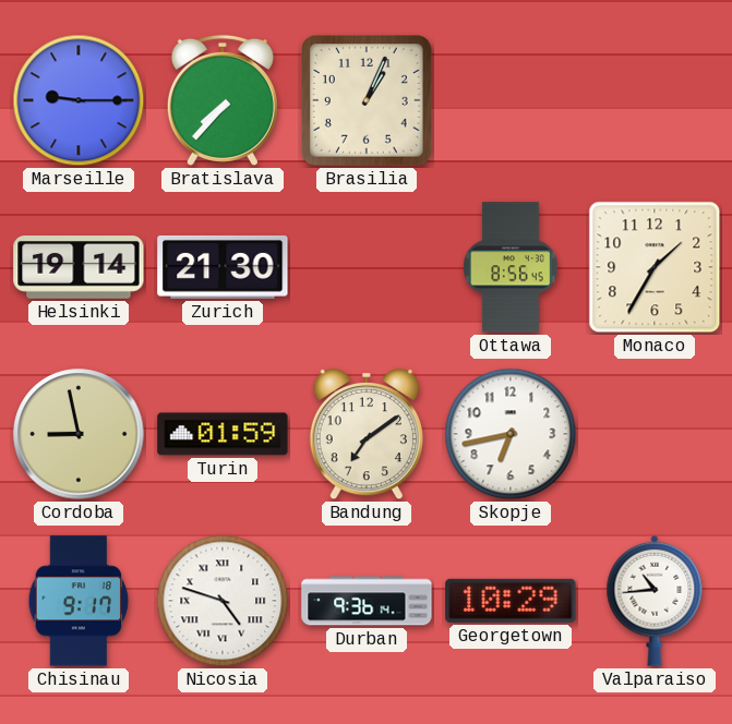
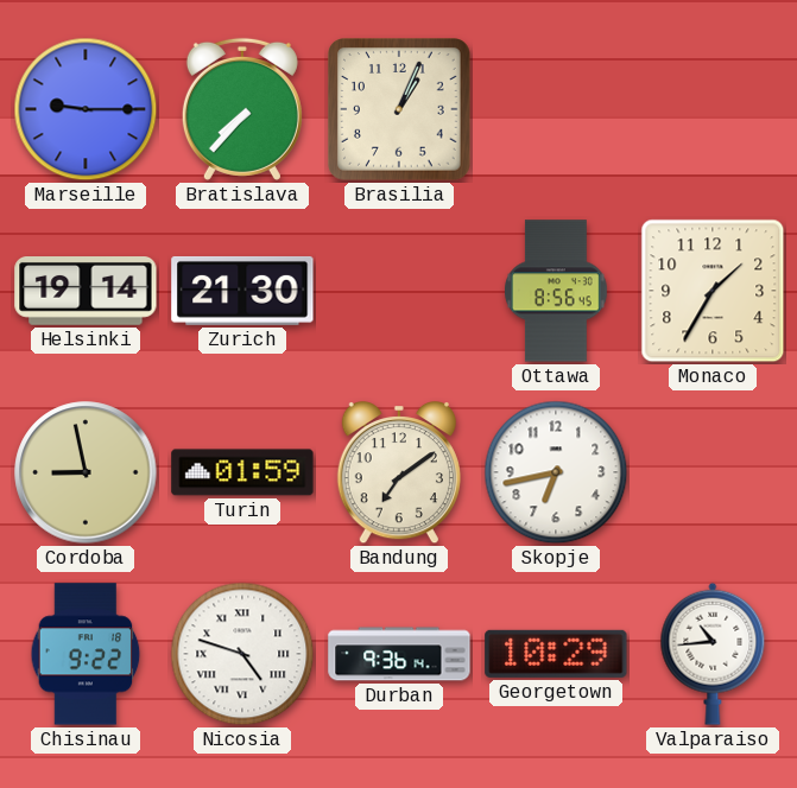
Chisinau: 9:17 -> 9:22
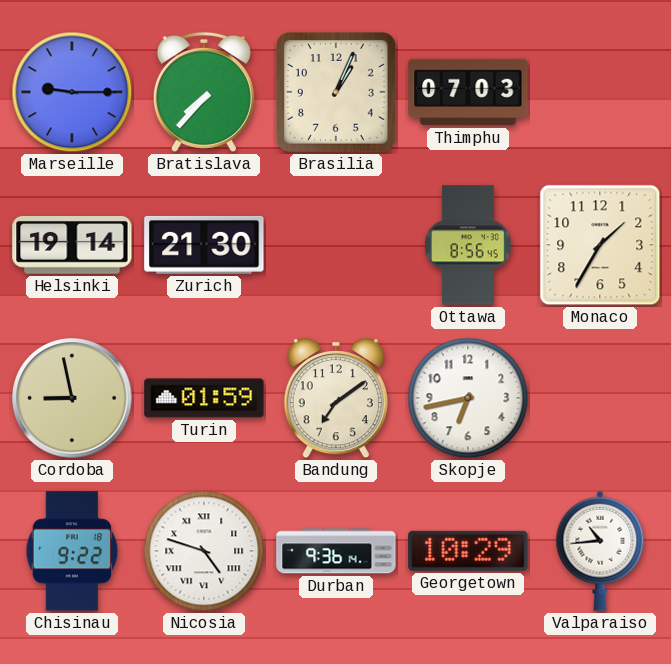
Thimphu: none -> 07:03
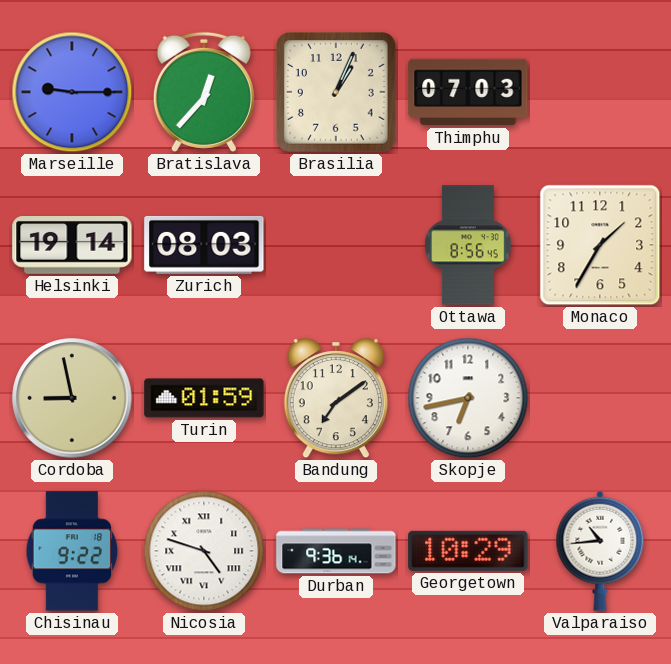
Bratislava: 7:37 -> 12:37
Zurich: 21:30 -> 08:03
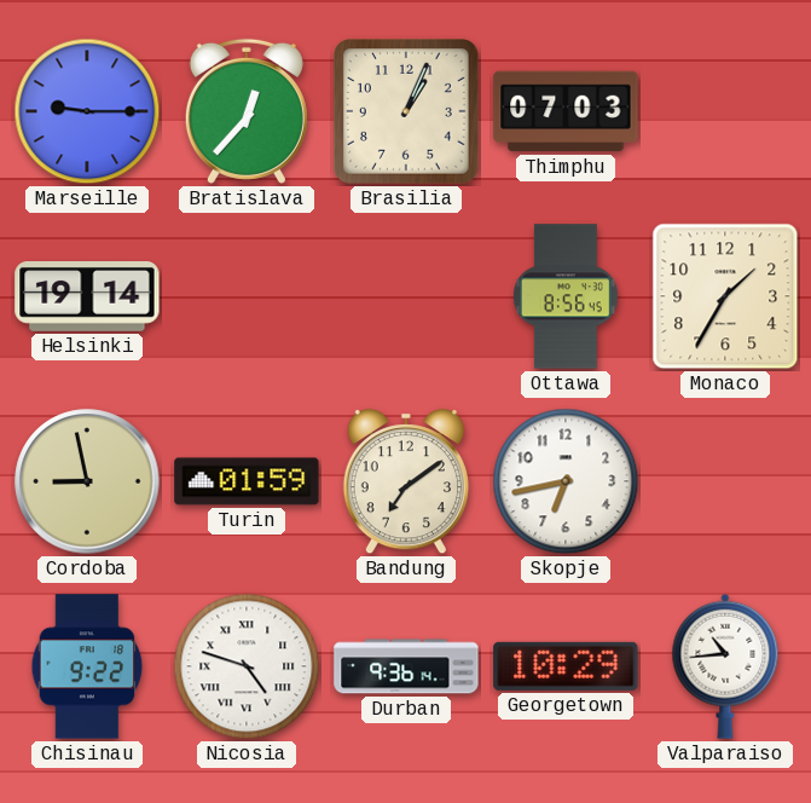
Zurich: 08:03 -> none
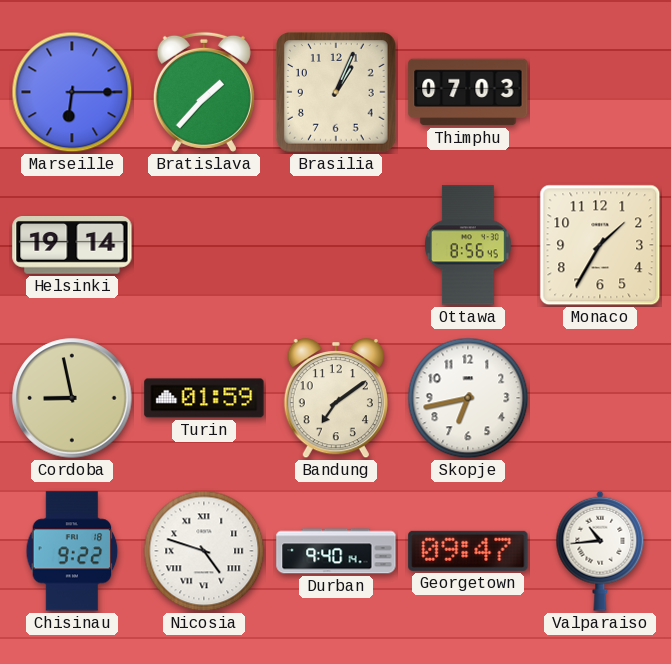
Marseille: 9:15 -> 6:15
Bratislava: 12:37 -> 1:37
Durban: 9:36 -> 9:40
Georgetown: 10:29 -> 09:47
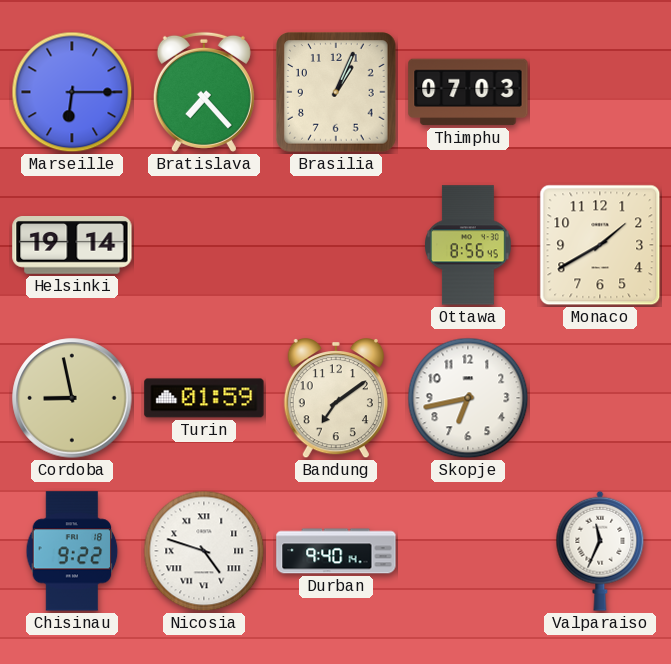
Bratislava: 1:37 -> 7:23
Monaco: 1:35 -> 1:40
Georgetown: 09:47 -> none
Valparaiso: 10:44 -> 11:34
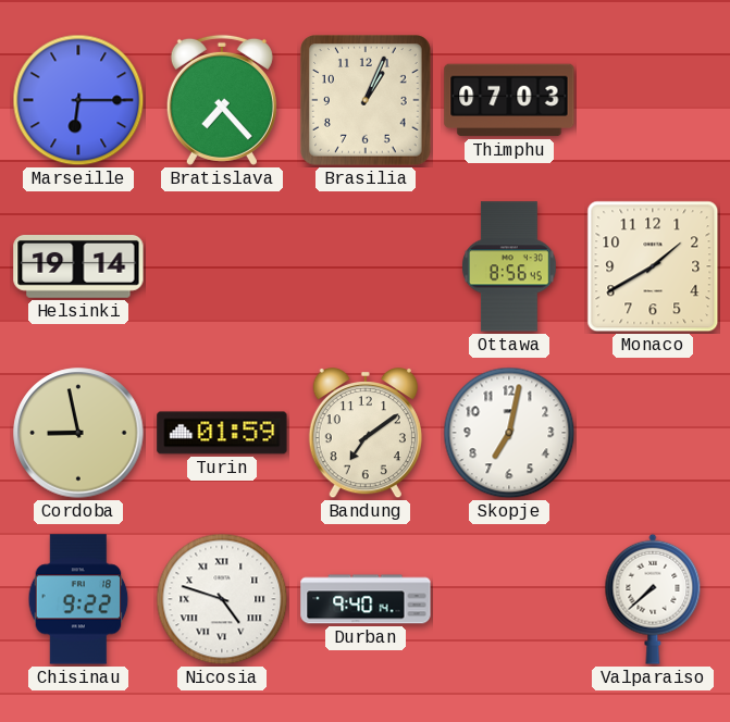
Skopje: 6:43 -> 7:02
Valparaiso: 11:34 -> 7:38
